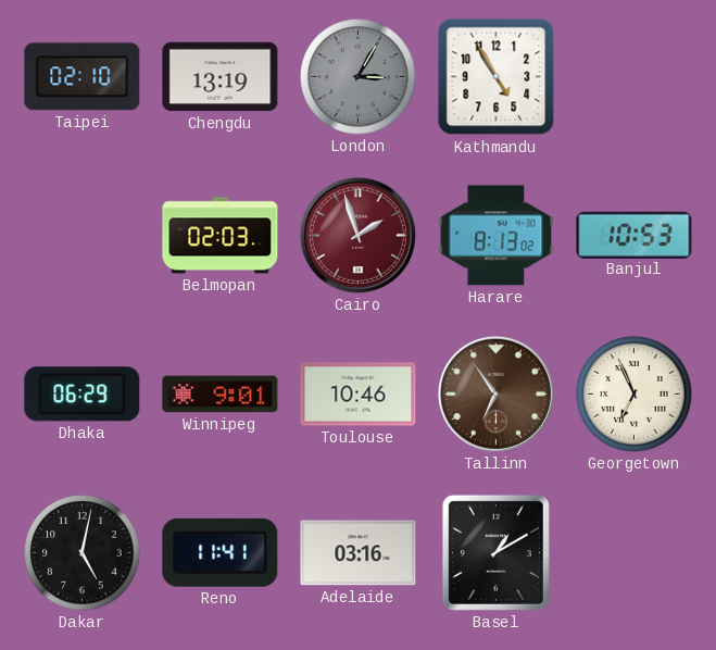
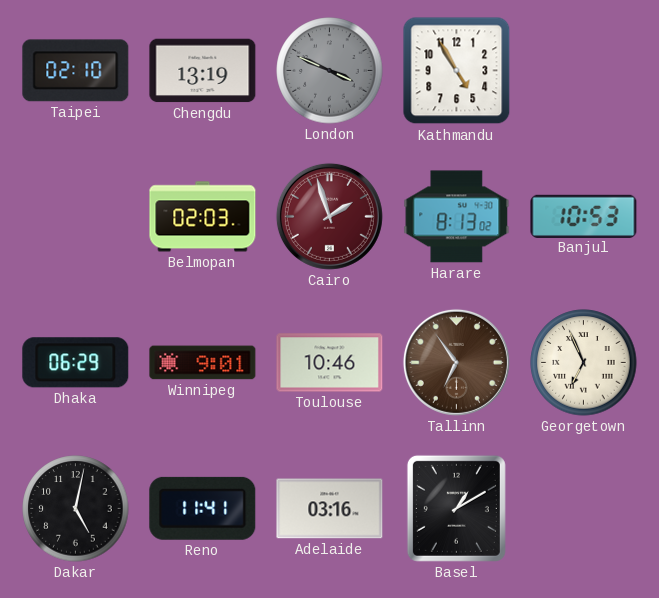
London: 3:05 -> 3:49
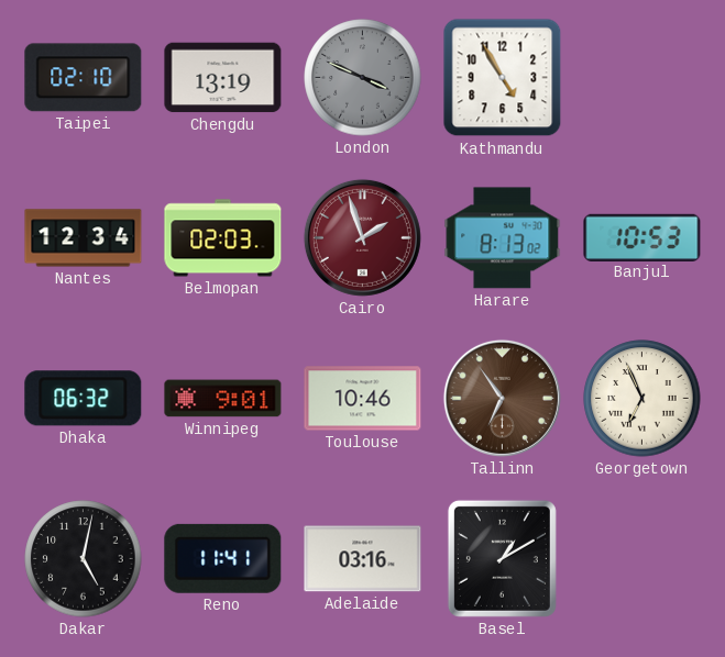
Nantes: none -> 12:34
Dhaka: 06:29 -> 06:32
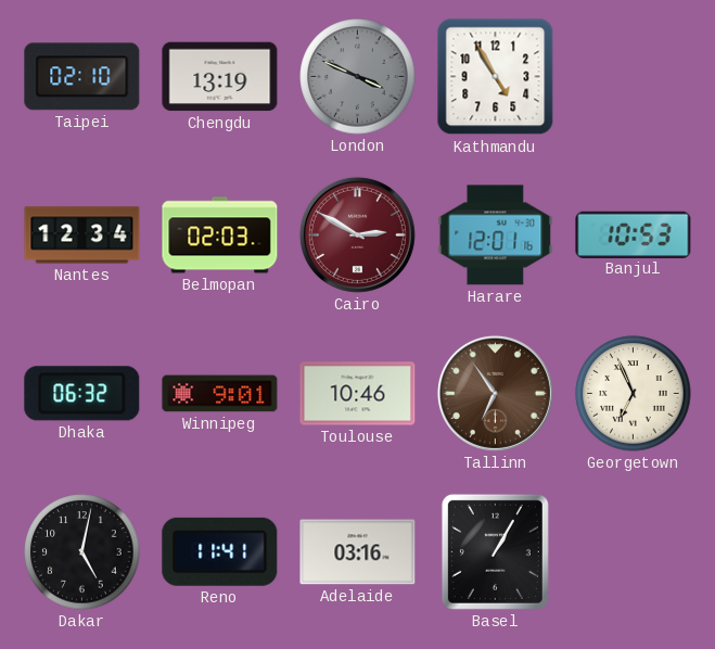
Cairo: 1:57 -> 2:50
Harare: 8:13 -> 12:01
Basel: 1:10 -> 1:05
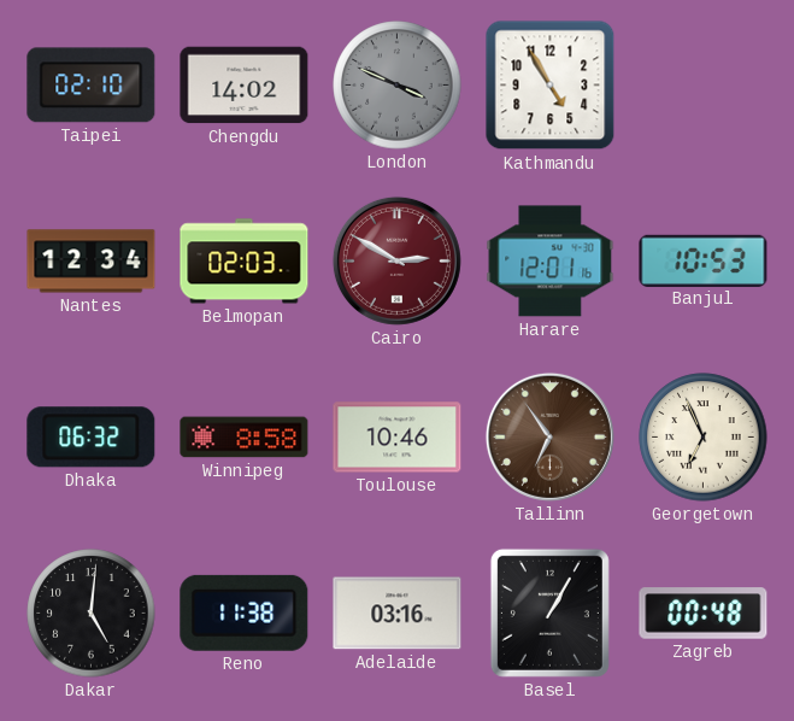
Chengdu: 13:19 -> 14:02
Winnipeg: 9:01 -> 8:58
Dakar: 5:02 -> 5:01
Reno: 11:41 -> 11:38
Zagreb: none -> 00:48
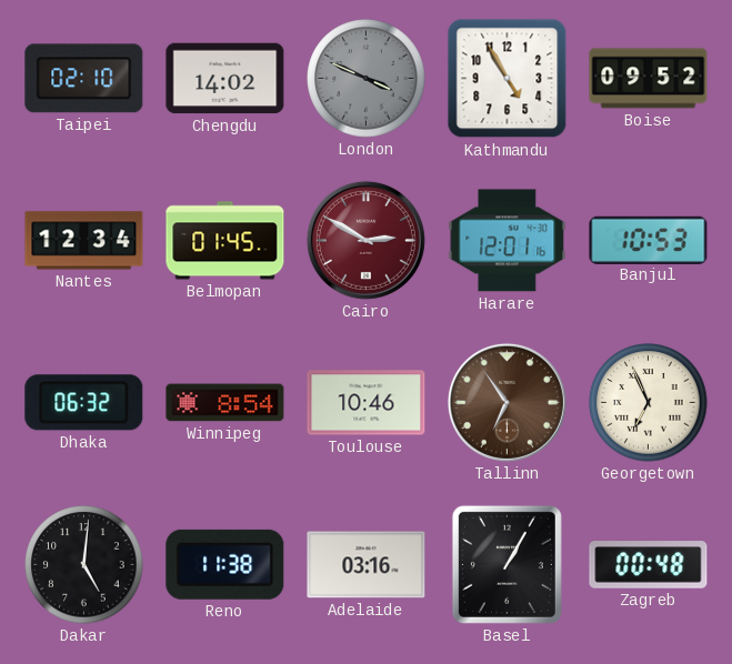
Boise: none -> 09:52
Belmopan: 02:03 -> 01:45
Winnipeg: 8:58 -> 8:54
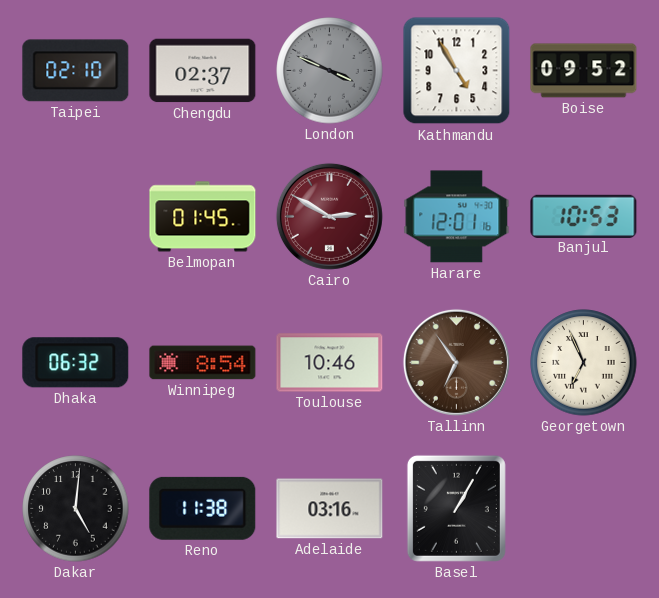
Chengdu: 14:02 -> 02:37
Nantes: 12:34 -> none
Zagreb: 00:48 -> none
